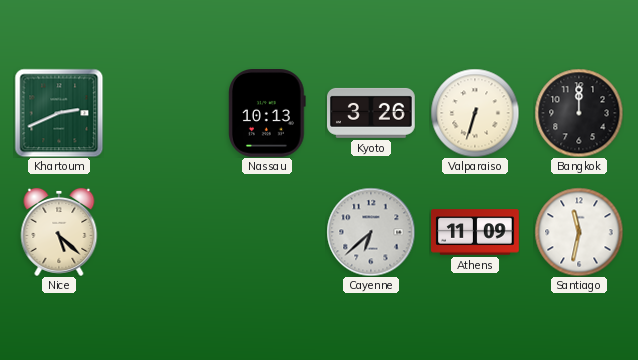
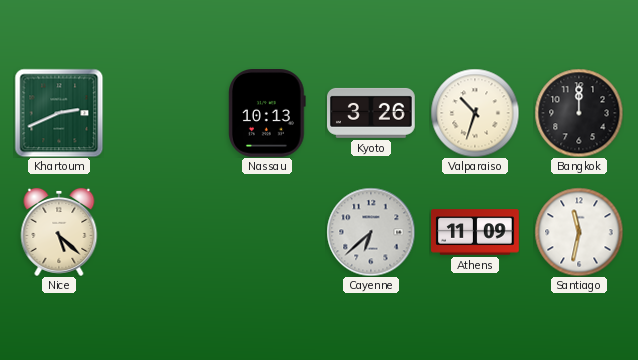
Valparaiso: 6:33 -> 10:33
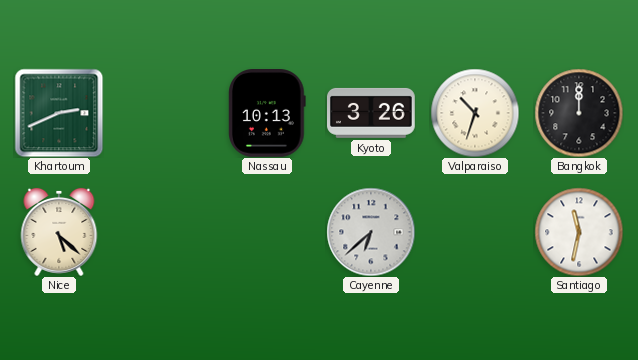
Athens: 11:09 -> none
